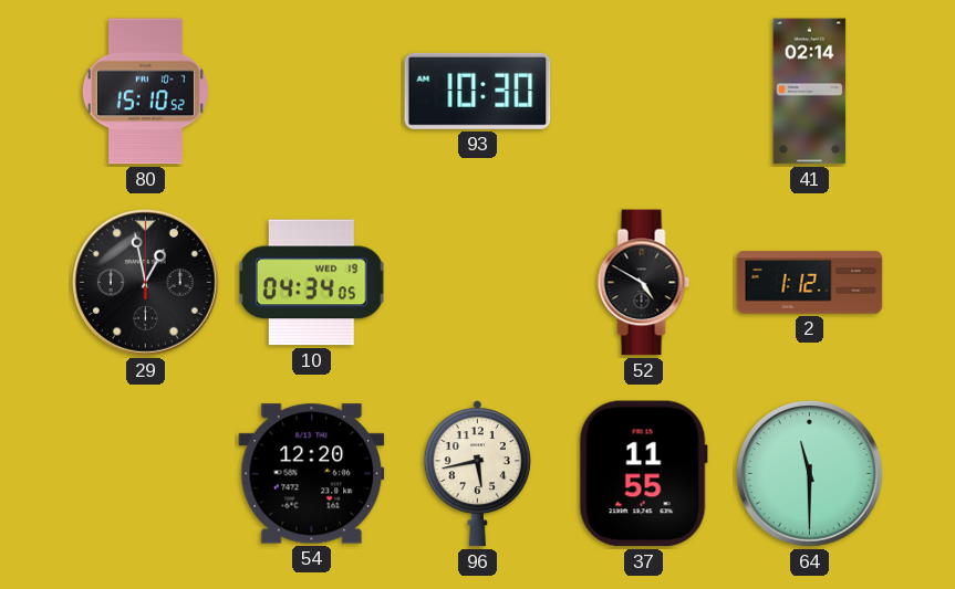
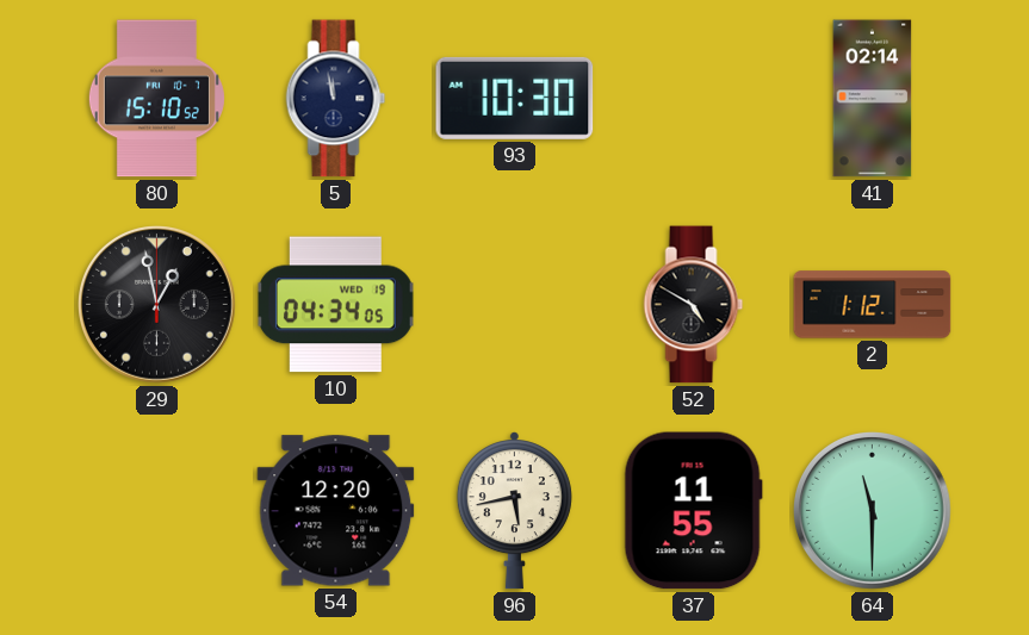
5: none -> 11:58
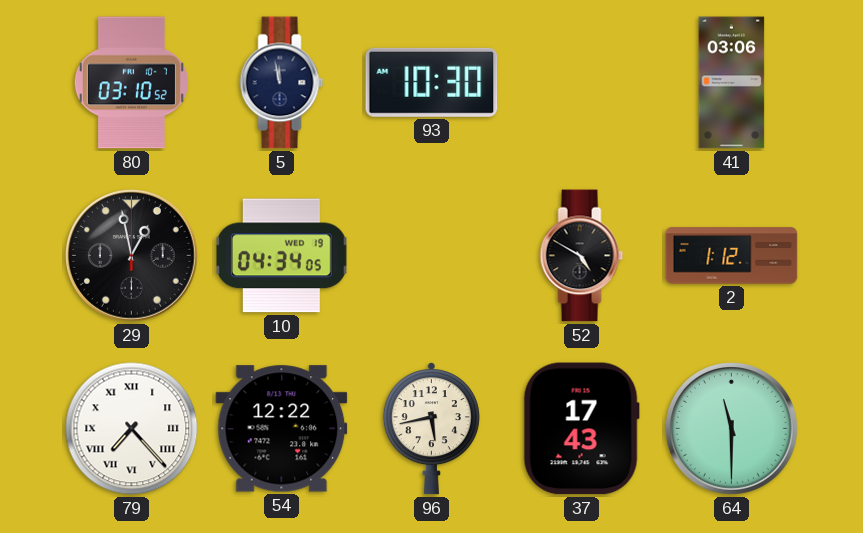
80: 15:10 -> 03:10
41: 02:14 -> 03:06
79: none -> 7:23
54: 12:20 -> 12:22
37: 11:55 -> 17:43
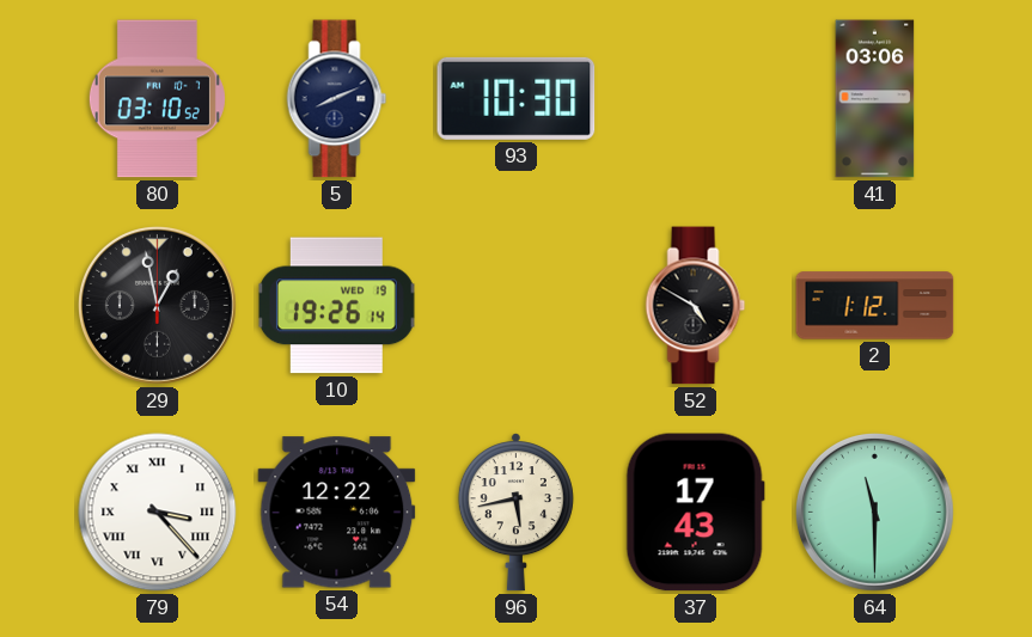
5: 11:58 -> 8:11
10: 04:34 -> 19:26
79: 7:23 -> 3:23
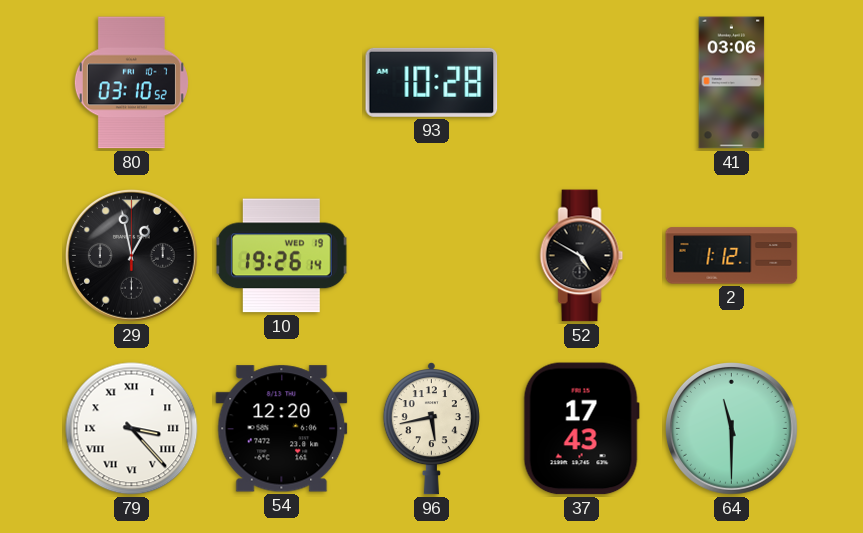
5: 8:11 -> none
93: 10:30 -> 10:28
54: 12:22 -> 12:20
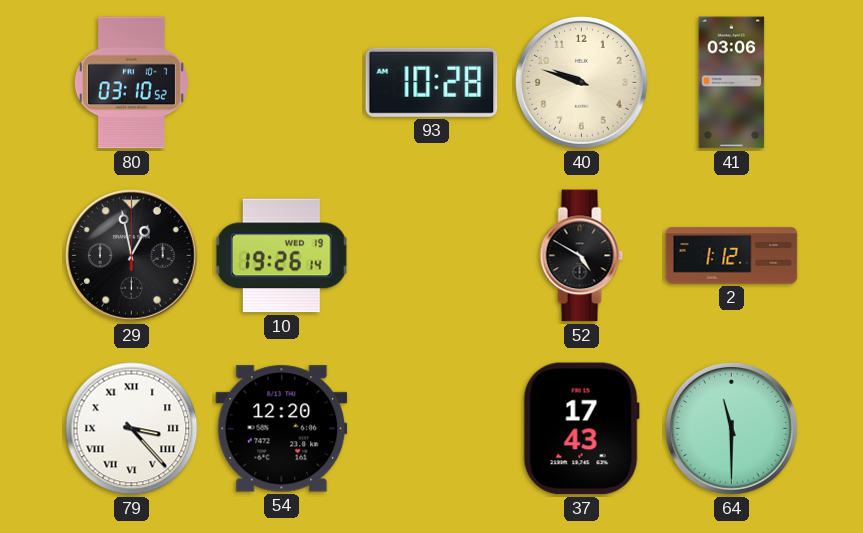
40: none -> 9:48
96: 5:43 -> none
